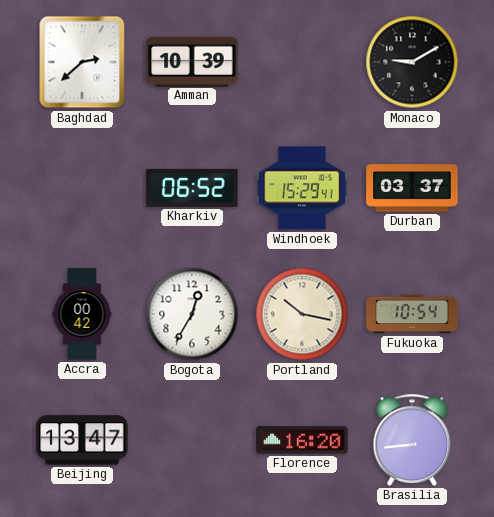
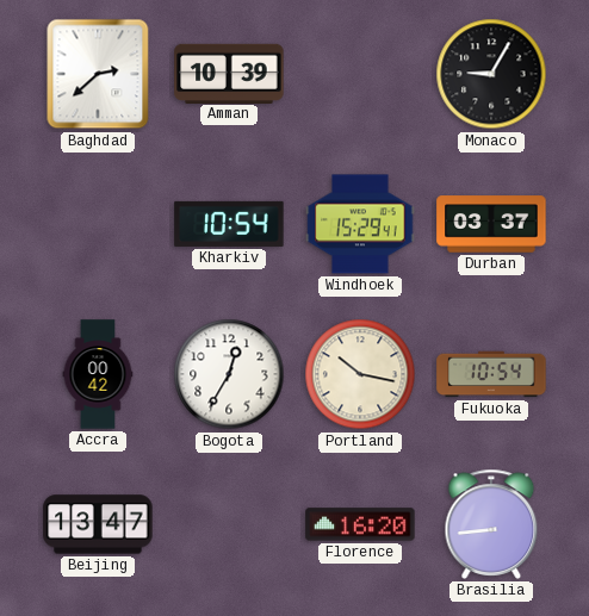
Monaco: 9:10 -> 9:05
Kharkiv: 06:52 -> 10:54
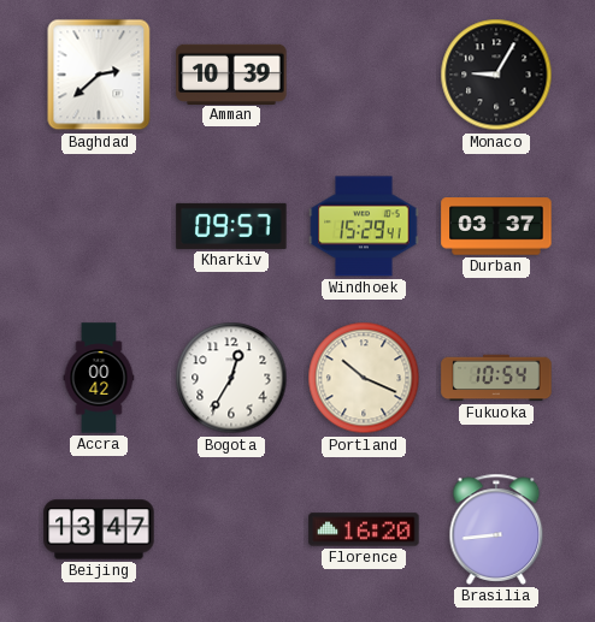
Kharkiv: 10:54 -> 09:57
Portland: 10:17 -> 10:19
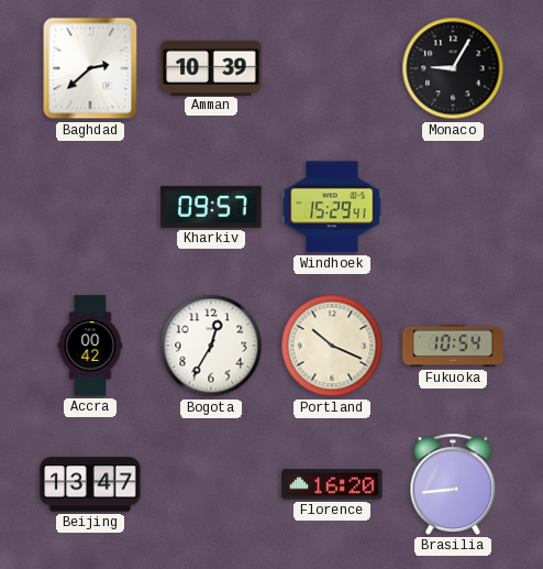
Durban: 03:37 -> none
